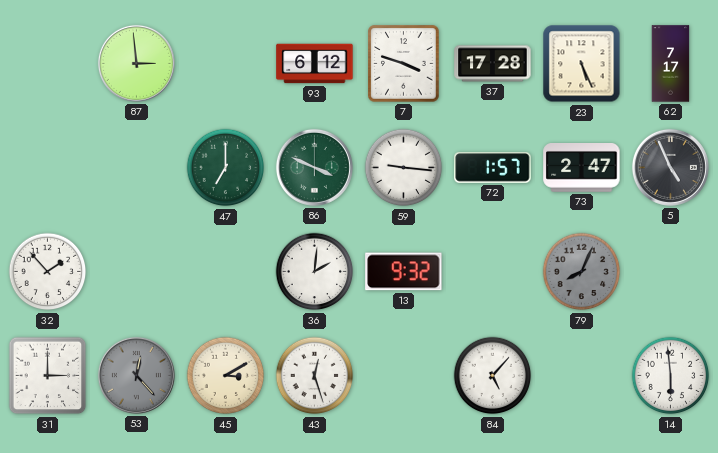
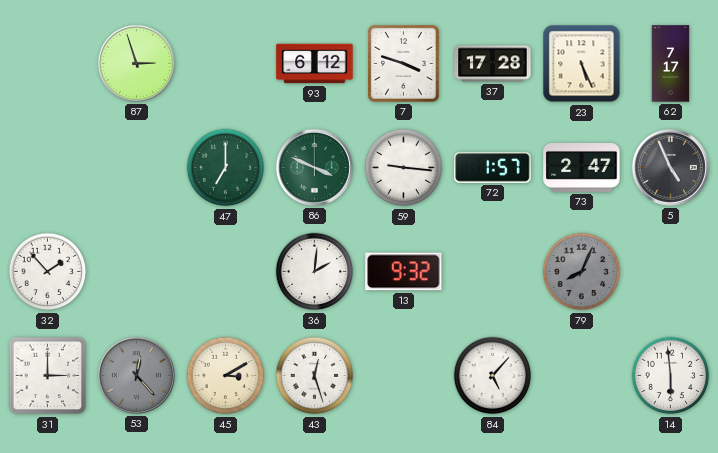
87: 2:59 -> 2:57
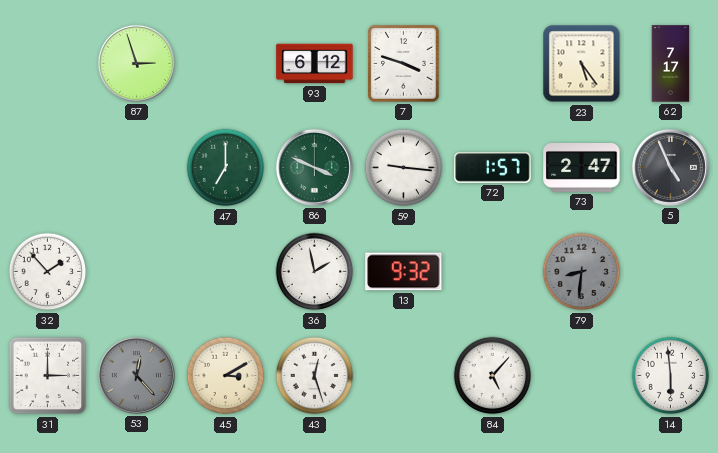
37: 17:28 -> none
23: 5:26 -> 5:24
36: 2:01 -> 1:58
79: 8:04 -> 8:31
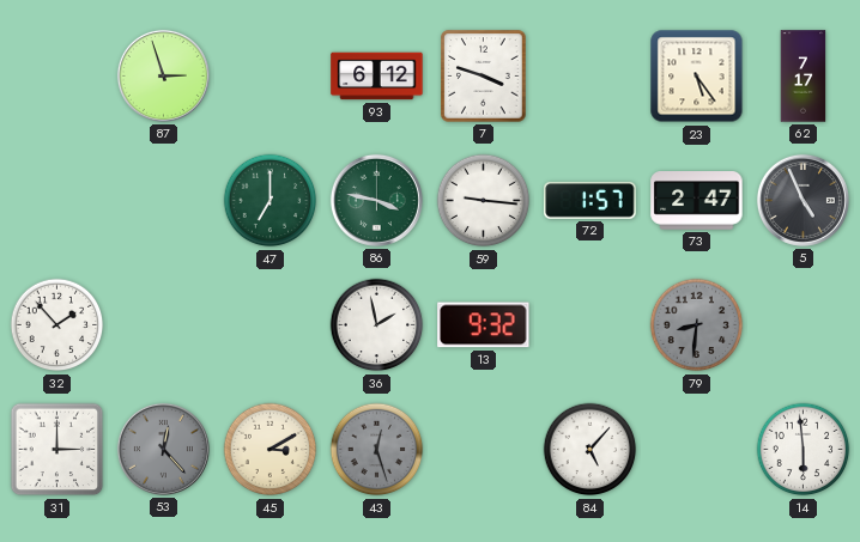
86: 3:49 -> 3:47
43 dial: white -> grey
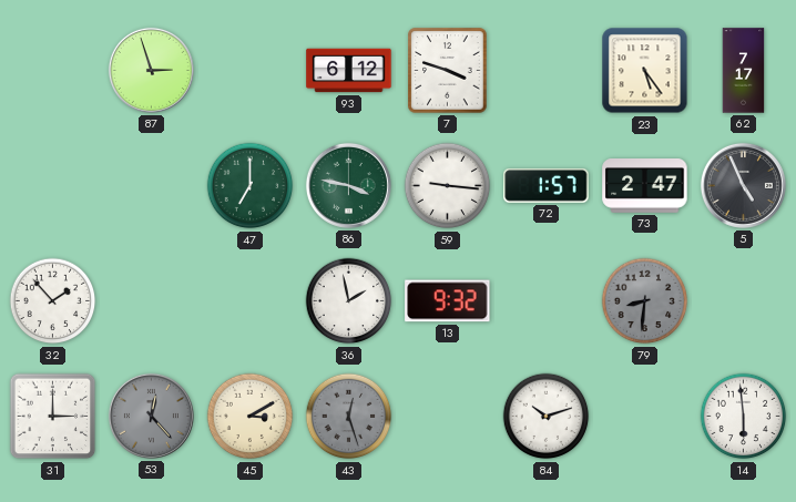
84: 5:07 -> 10:12
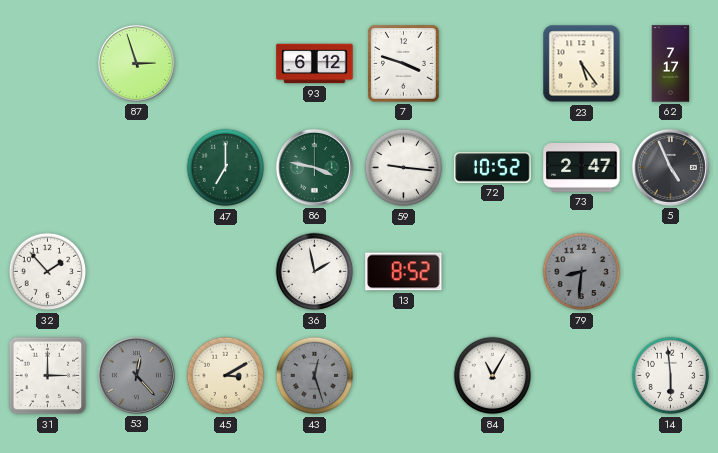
72: 1:57 -> 10:52
13: 9:32 -> 8:52
84: 10:12 -> 11:05
